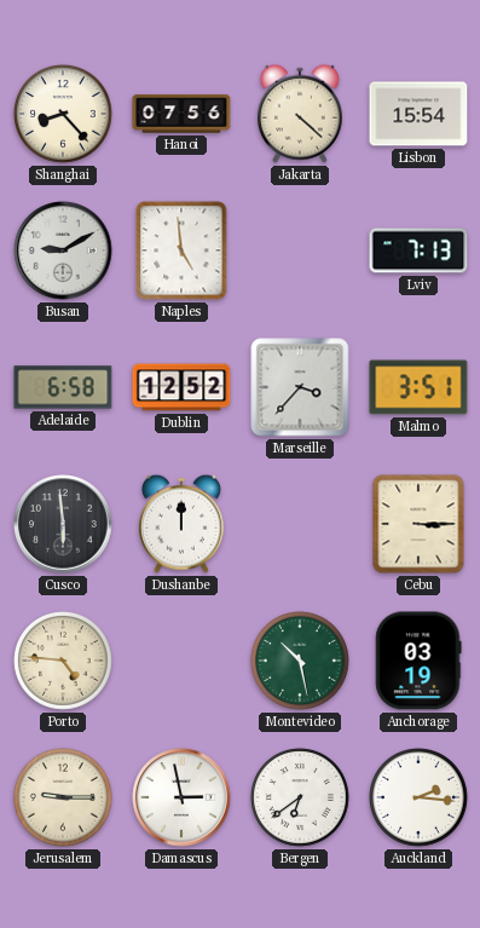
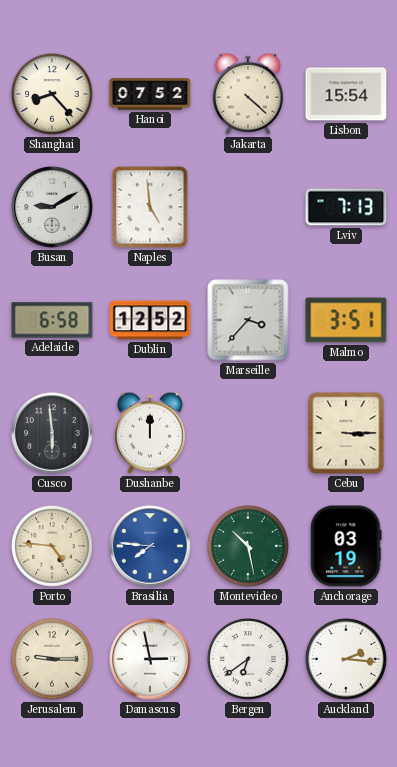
Hanoi: 07:56 -> 07:52
Brasilia: none -> 7:46
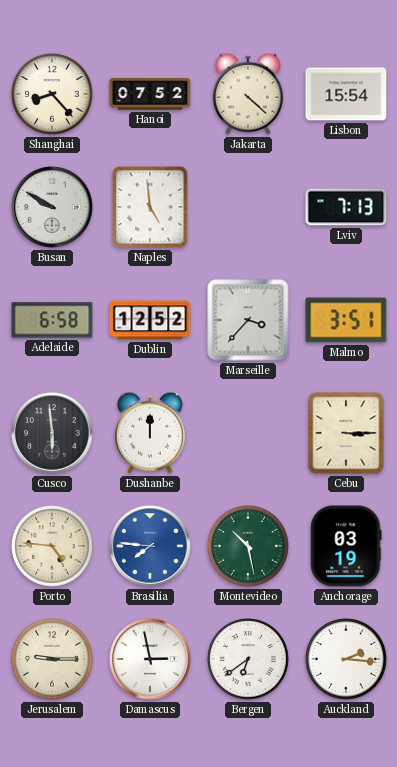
Busan: 9:10 -> 9:50
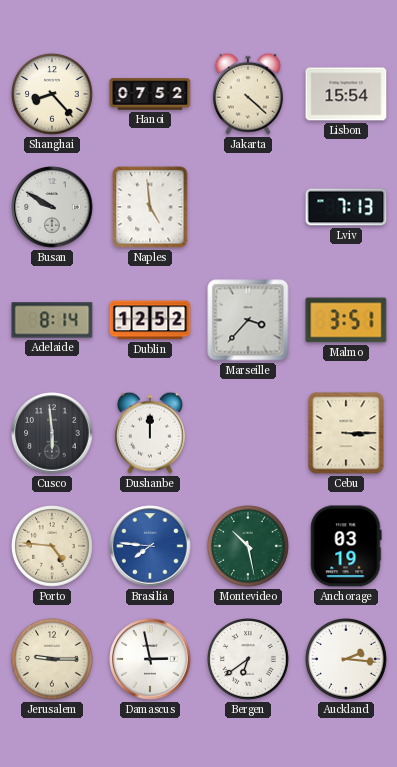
Adelaide: 6:58 -> 8:14
